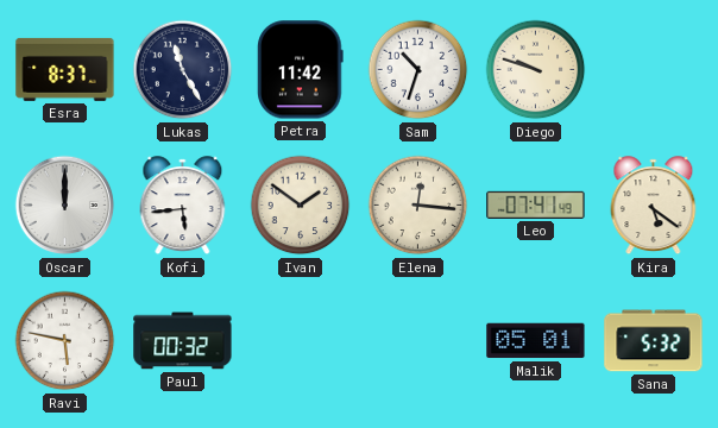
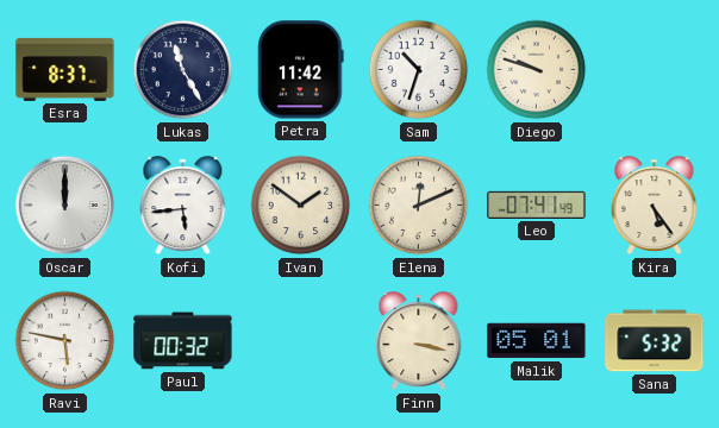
Elena: 12:16 -> 12:11
Kira: 5:21 -> 5:24
Finn: none -> 3:17
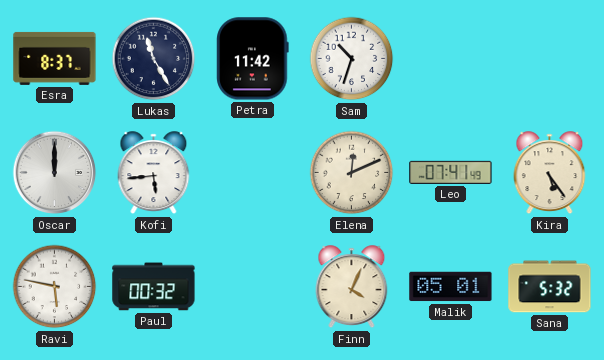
Diego: 9:48 -> none
Ivan: 1:51 -> none
Finn: 3:17 -> 4:04
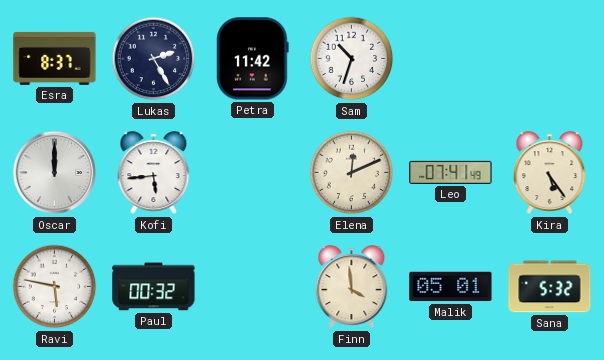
Lukas: 11:25 -> 2:25
Finn: 4:04 -> 3:59
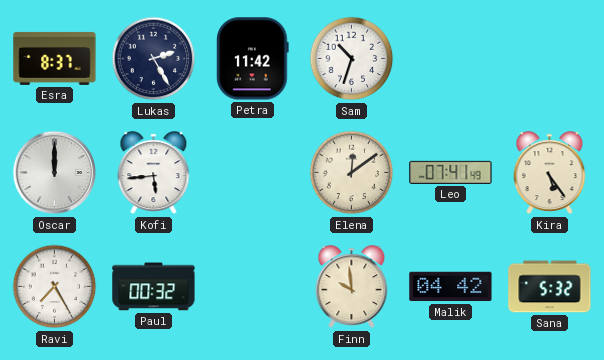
Elena: 12:11 -> 12:09
Ravi: 5:47 -> 7:25
Finn: 3:59 -> 9:59
Malik: 05:01 -> 04:42
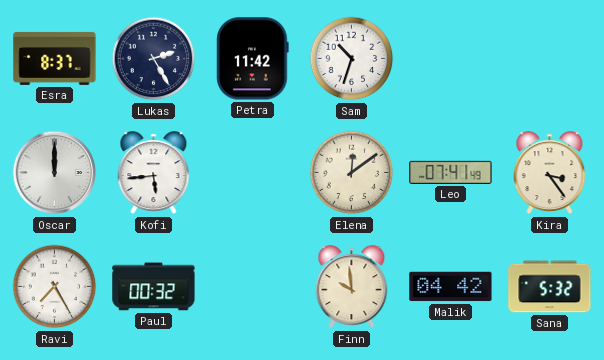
Kira: 5:24 -> 3:24
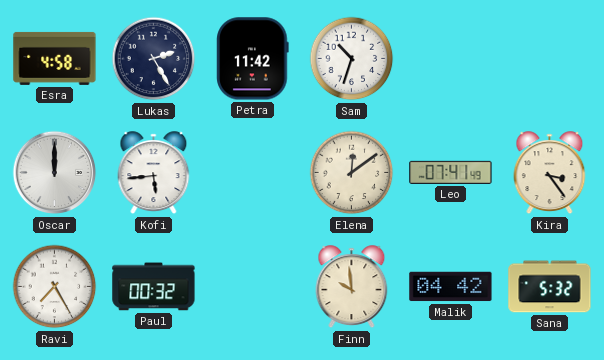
Esra: 8:37 -> 4:58
